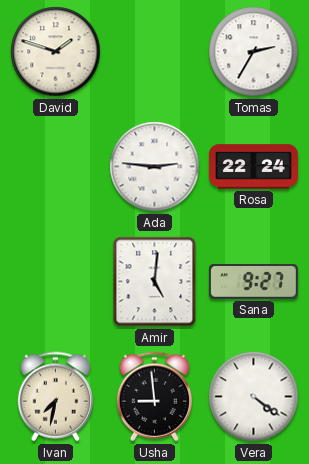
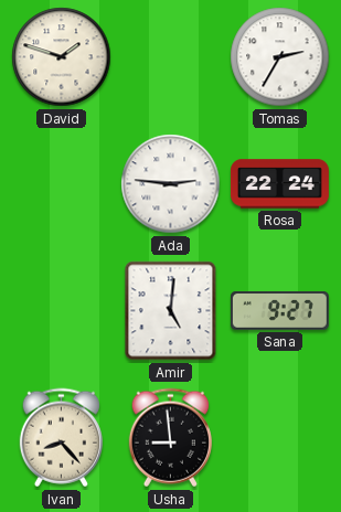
Ivan: 7:32 -> 8:23
Vera: 4:21 -> none
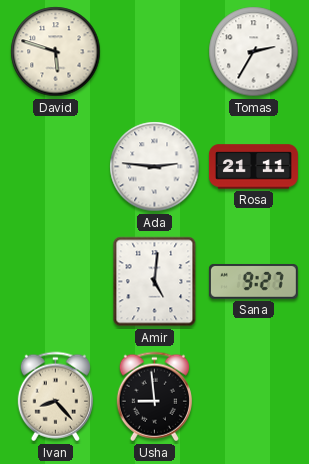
David: 1:48 -> 5:48
Rosa: 22:24 -> 21:11
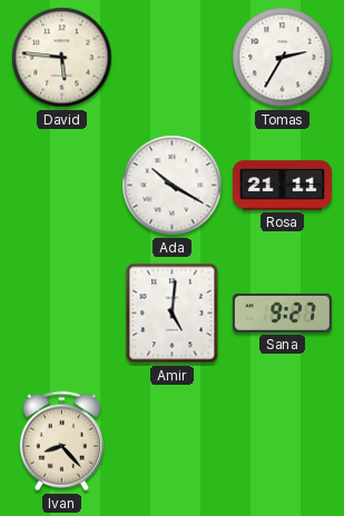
David: 5:48 -> 5:46
Ada: 2:46 -> 10:20
Usha: 8:59 -> none
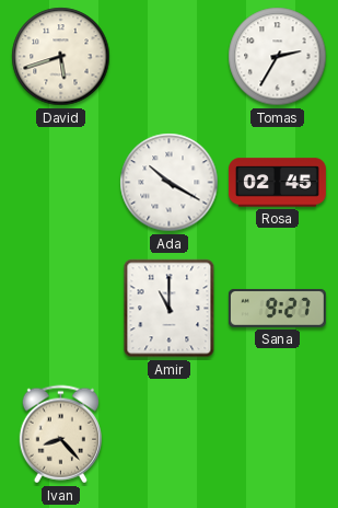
David: 5:46 -> 5:42
Rosa: 21:11 -> 02:45
Amir: 5:01 -> 11:00
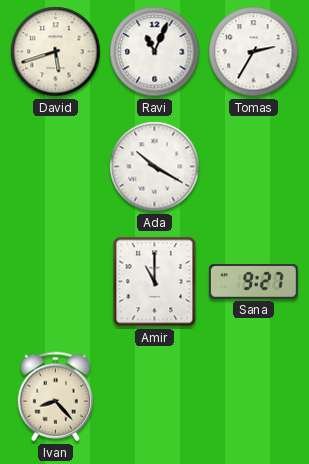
Ravi: none -> 11:04
Rosa: 02:45 -> none
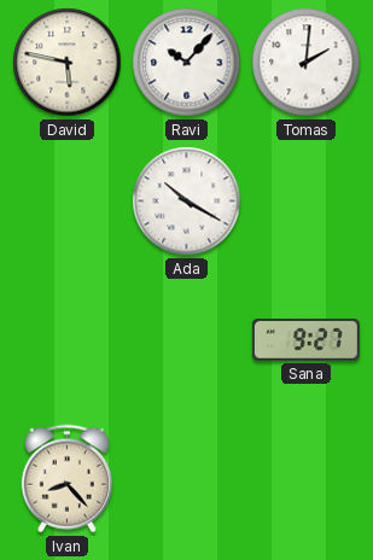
David: 5:42 -> 5:47
Ravi: 11:04 -> 10:07
Tomas: 2:35 -> 2:01
Amir: 11:00 -> none
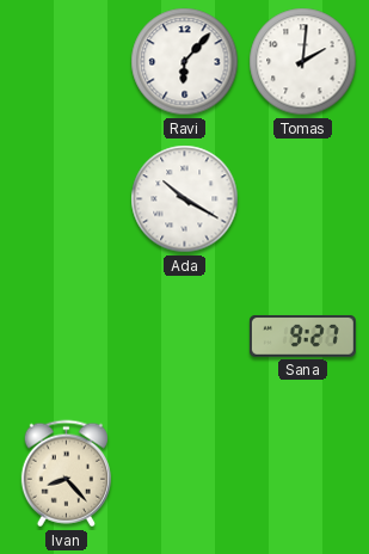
David: 5:47 -> none
Ravi: 10:07 -> 6:07
